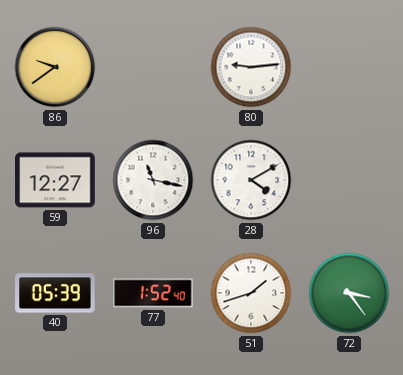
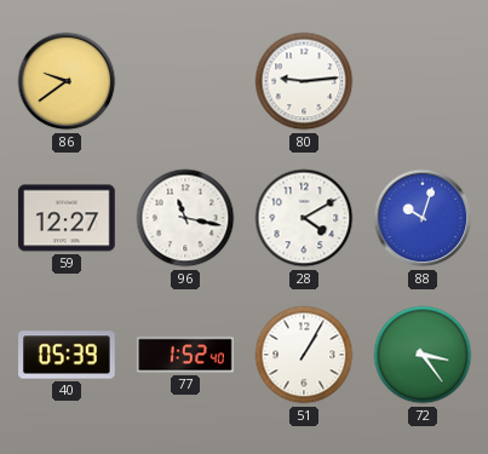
88: none -> 10:03
51: 1:42 -> 1:05
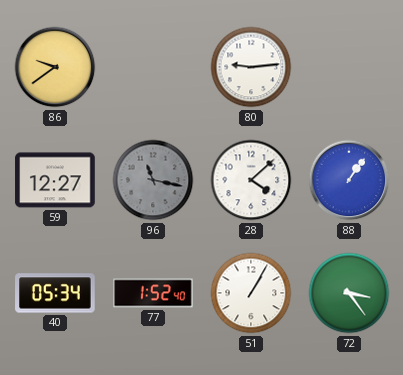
96 dial: white -> grey
28: 4:10 -> 4:08
88: 10:03 -> 1:06
40: 05:39 -> 05:34
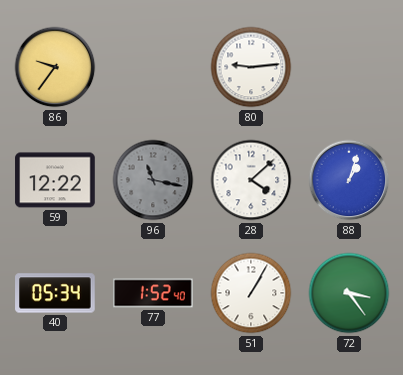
86: 9:39 -> 9:36
59: 12:27 -> 12:22
88: 1:06 -> 1:03
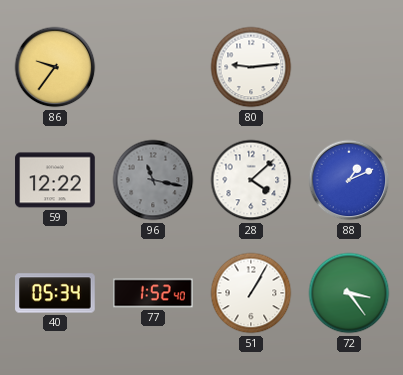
88: 1:03 -> 1:11
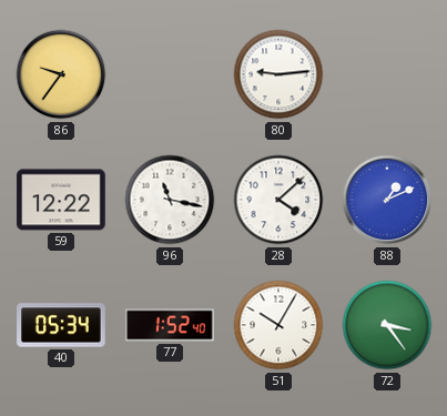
96 dial: grey -> white
51: 1:05 -> 10:05
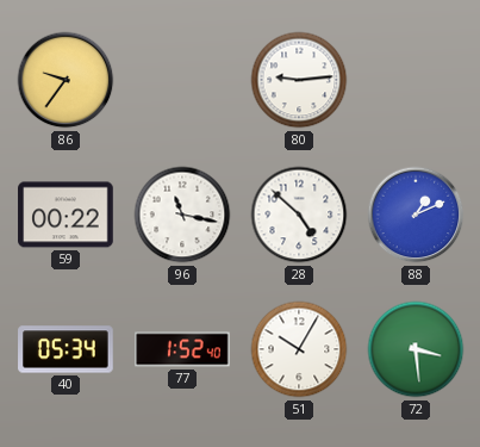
59: 12:22 -> 00:22
28: 4:08 -> 4:52
72: 3:24 -> 3:29
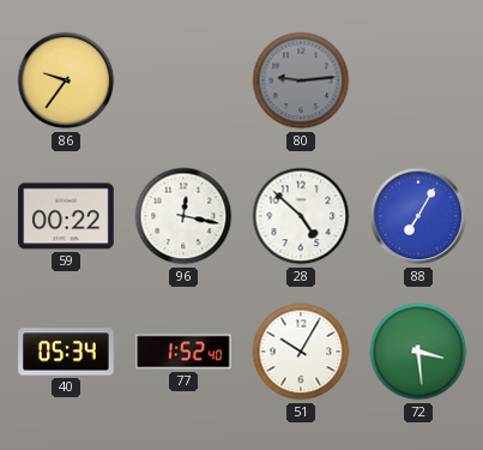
80 dial: white -> grey
96: 11:17 -> 12:17
88: 1:11 -> 7:05
